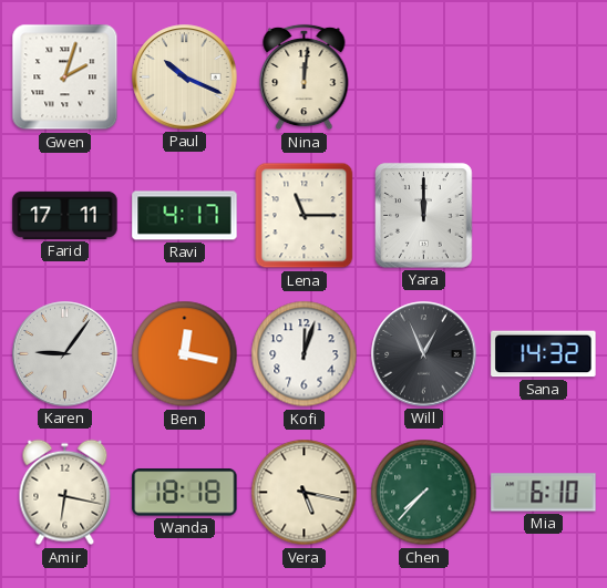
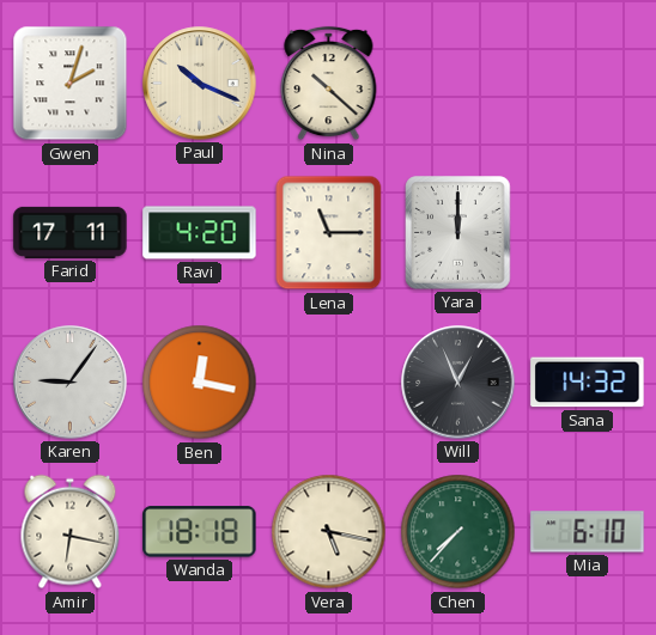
Nina: 12:01 -> 10:22
Ravi: 4:17 -> 4:20
Kofi: 12:03 -> none
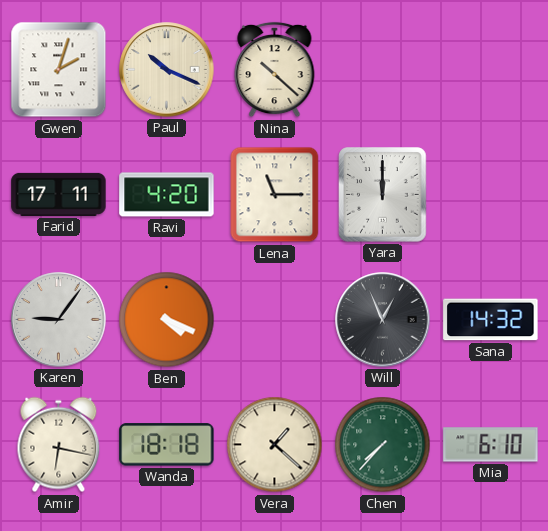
Ben: 12:17 -> 4:19
Vera: 5:17 -> 1:22
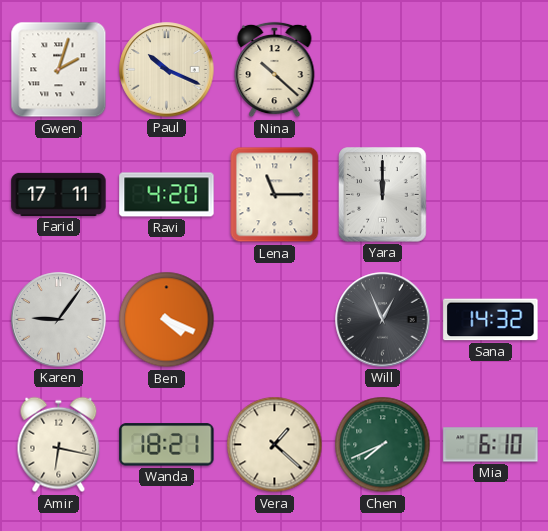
Wanda: 18:18 -> 18:21
Chen: 7:37 -> 7:41
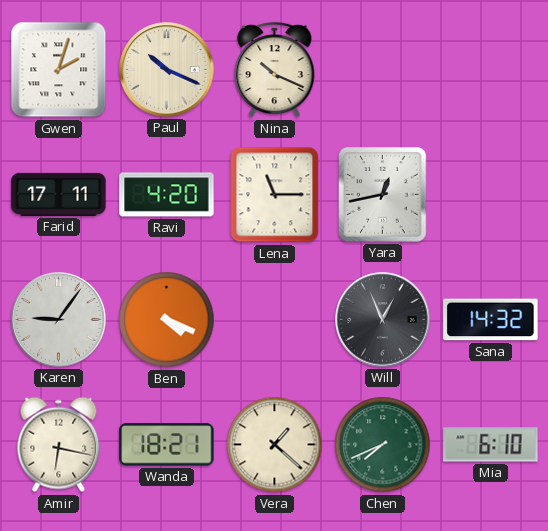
Nina: 10:22 -> 10:19
Yara: 12:00 -> 12:43
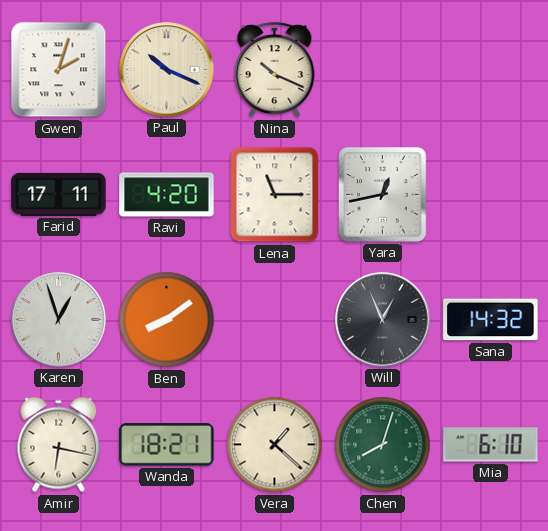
Karen: 9:06 -> 12:57
Ben: 4:19 -> 8:09
Chen: 7:41 -> 8:03
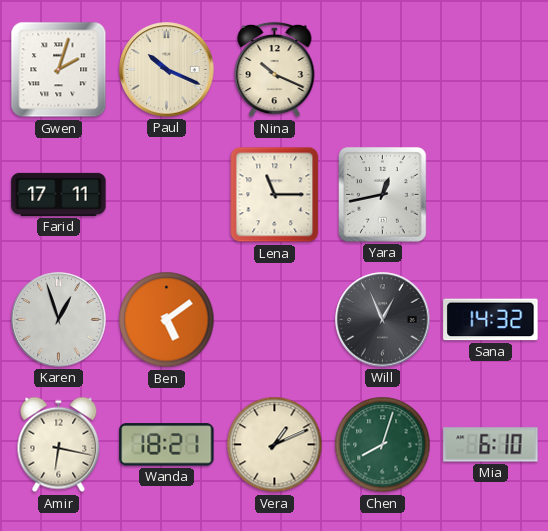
Ravi: 4:20 -> none
Ben: 8:09 -> 5:09
Vera: 1:22 -> 1:11
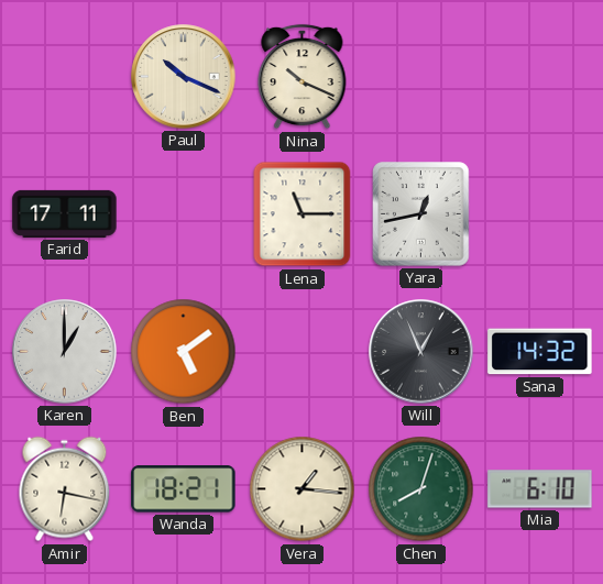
Gwen: 2:03 -> none
Karen: 12:57 -> 1:00
Vera: 1:11 -> 1:16
